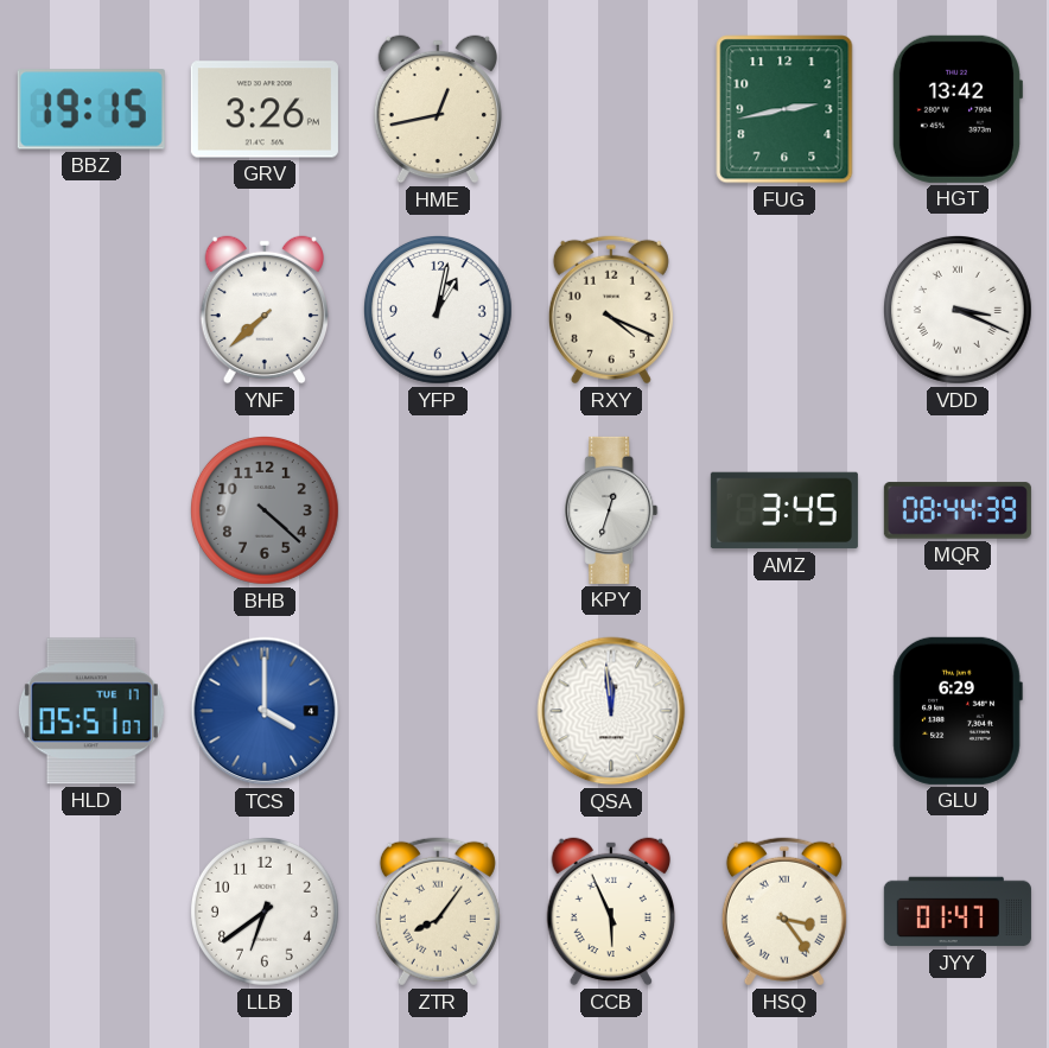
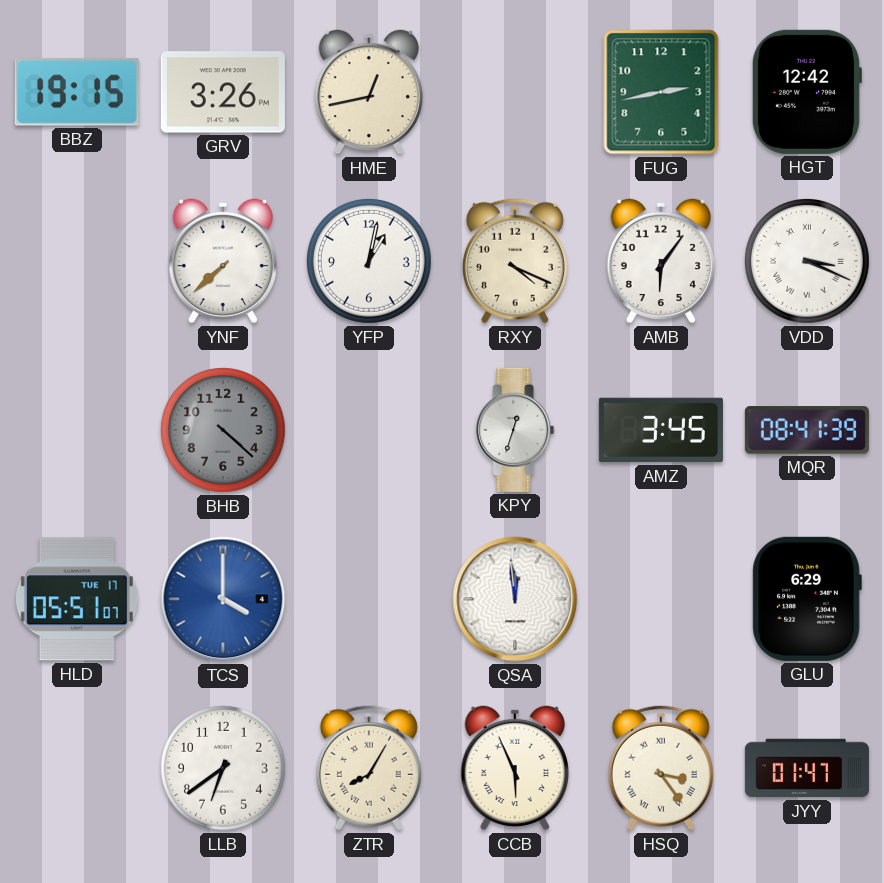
HGT: 13:42 -> 12:42
AMB: none -> 6:06
MQR: 08:44 -> 08:41
ZTR: 8:06 -> 8:05
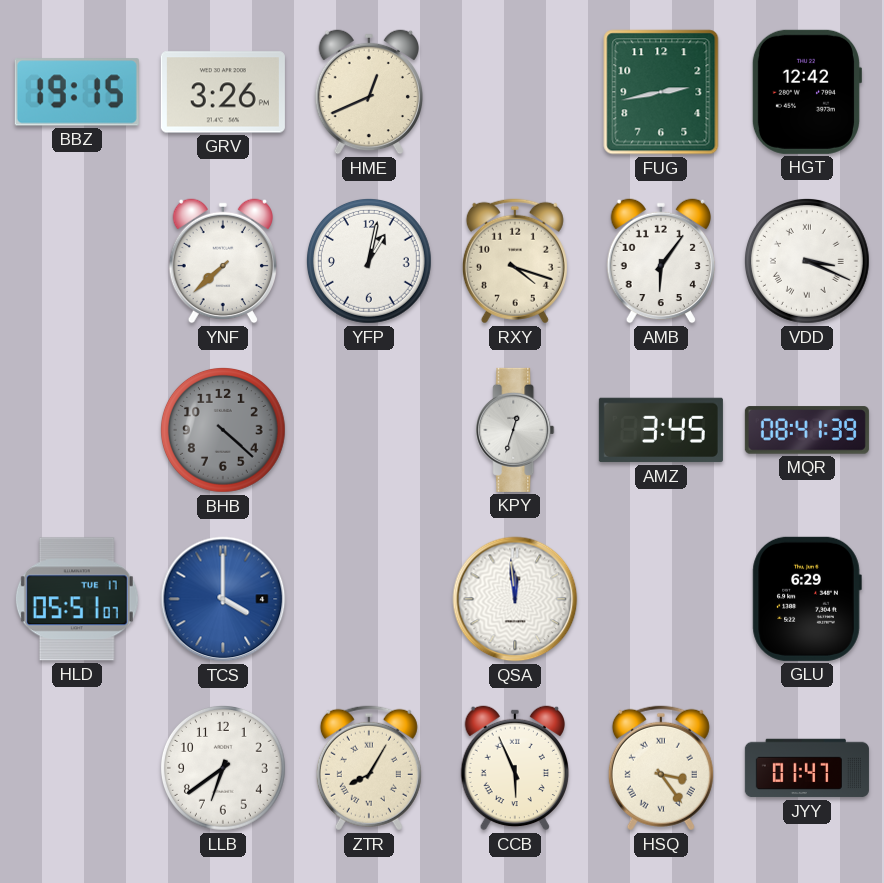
HME: 12:43 -> 12:41
RXY: 4:19 -> 4:18
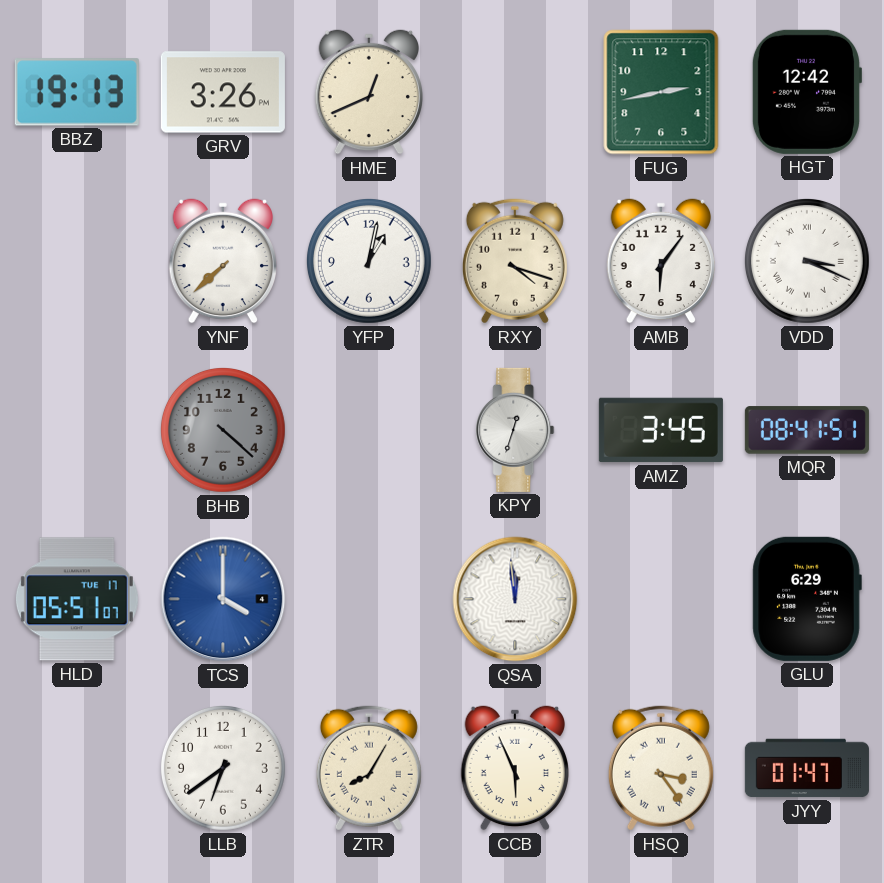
BBZ: 19:15 -> 19:13
MQR: 08:41:39 -> 08:41:51
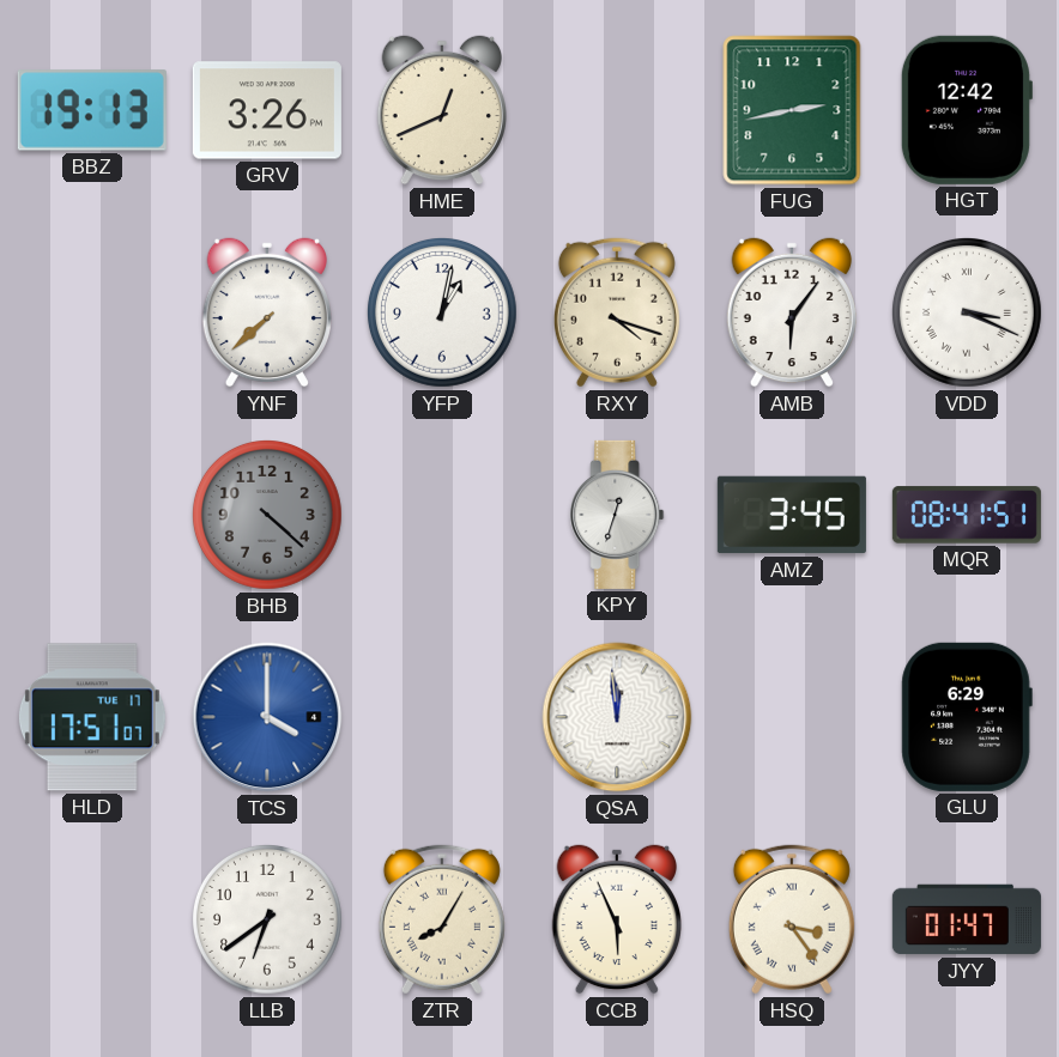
HLD: 05:51 -> 17:51
